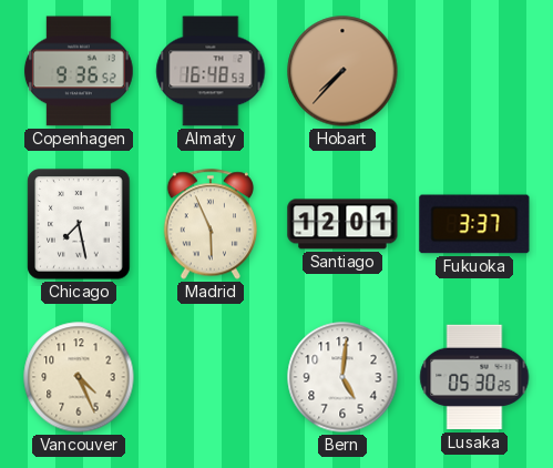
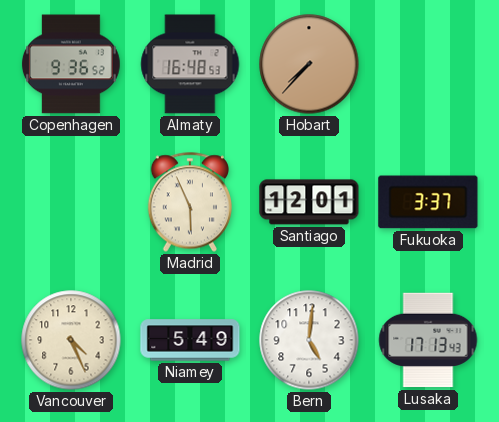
Chicago: 7:28 -> none
Niamey: none -> 5:49
Lusaka: 05:30 -> 17:13
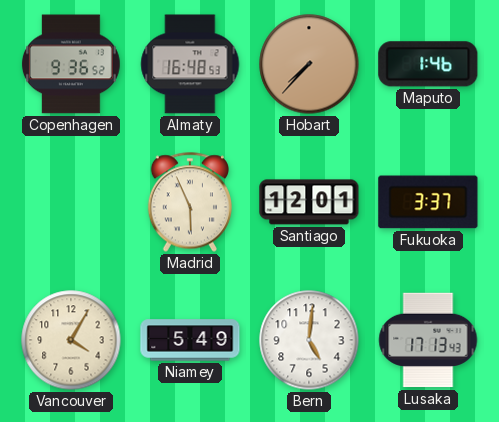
Maputo: none -> 1:46
Vancouver: 4:26 -> 4:05
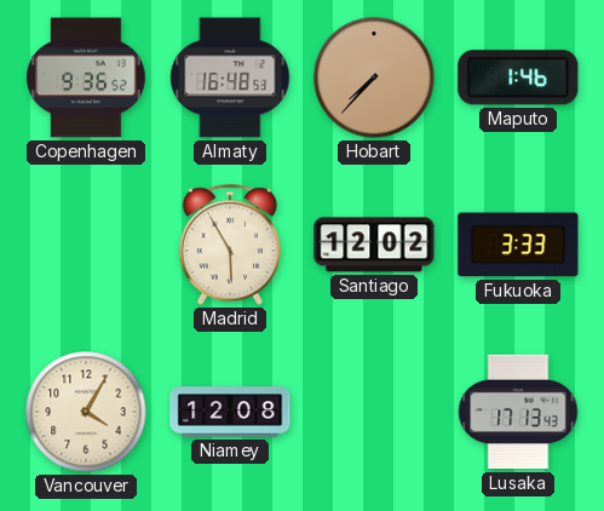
Madrid: 5:56 -> 5:55
Santiago: 12:01 -> 12:02
Fukuoka: 3:37 -> 3:33
Niamey: 5:49 -> 12:08
Bern: 5:01 -> none
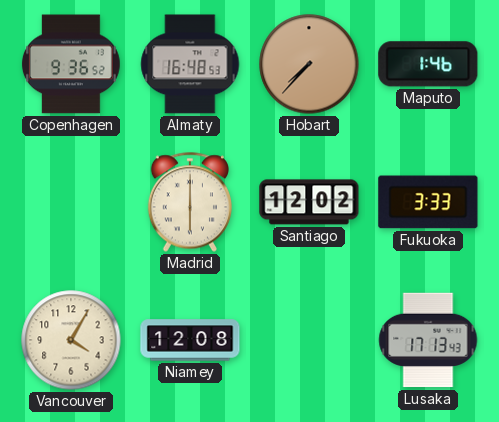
Madrid: 5:55 -> 6:00
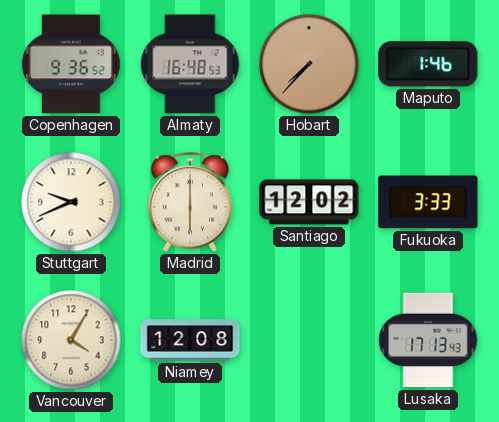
Stuttgart: none -> 9:41
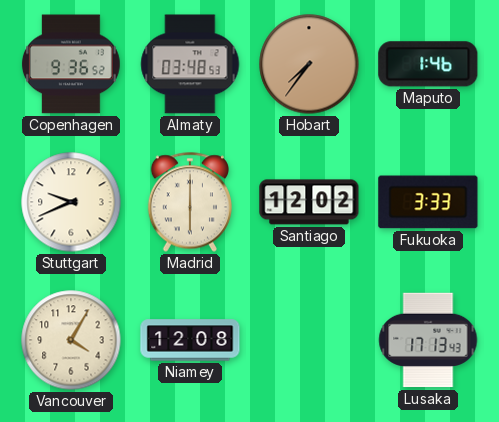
Almaty: 16:48 -> 03:48
Hobart: 7:37 -> 7:36
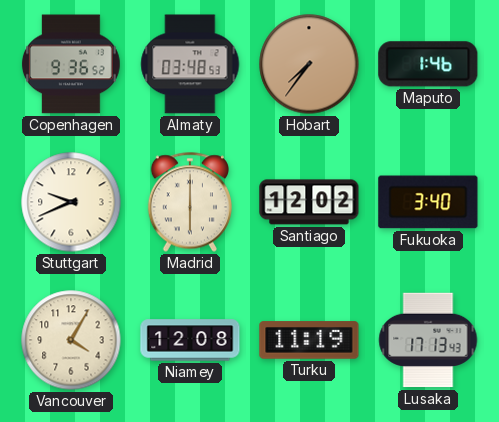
Fukuoka: 3:33 -> 3:40
Turku: none -> 11:19
